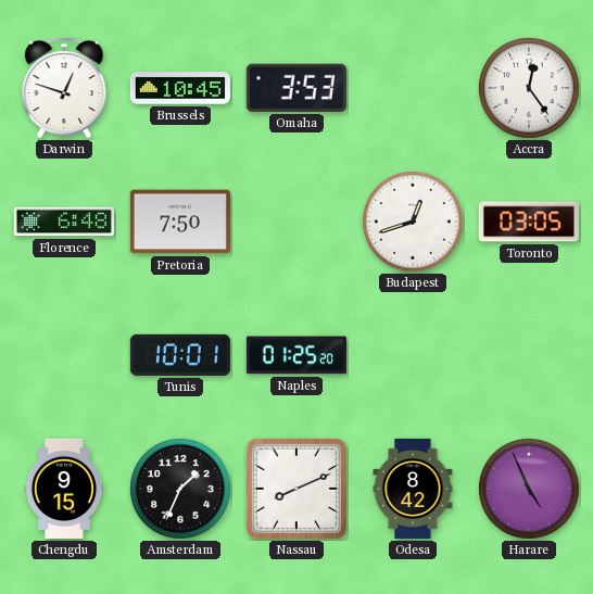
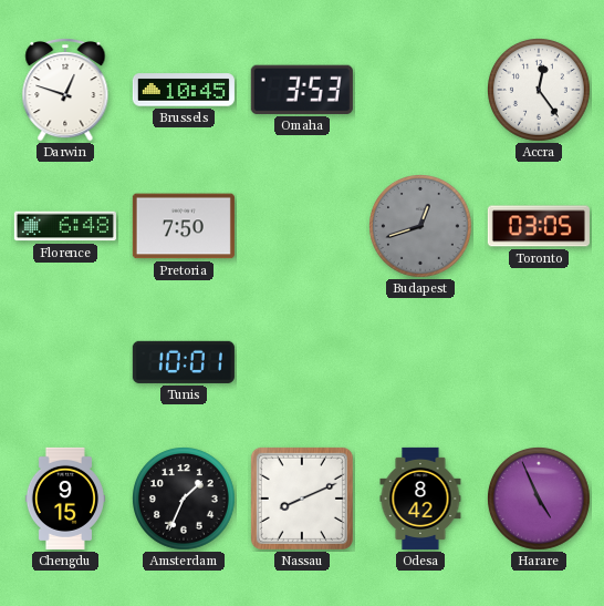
Budapest dial: white -> grey
Naples: 01:25 -> none
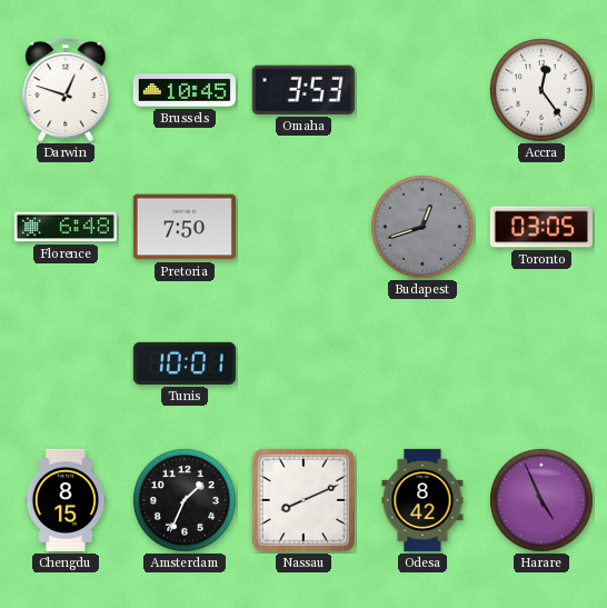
Chengdu: 9:15 -> 8:15
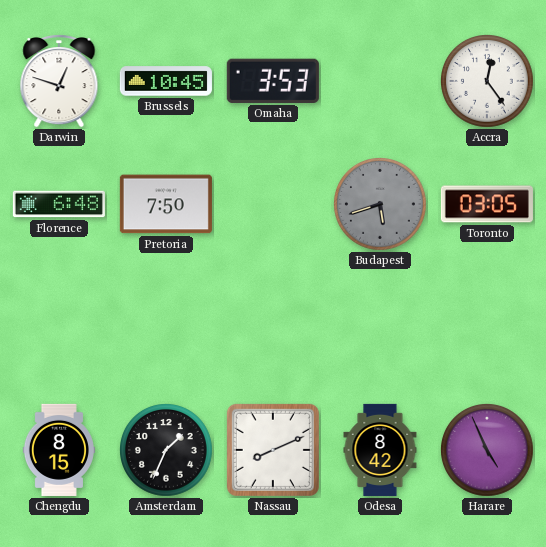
Budapest: 12:42 -> 5:42
Tunis: 10:01 -> none
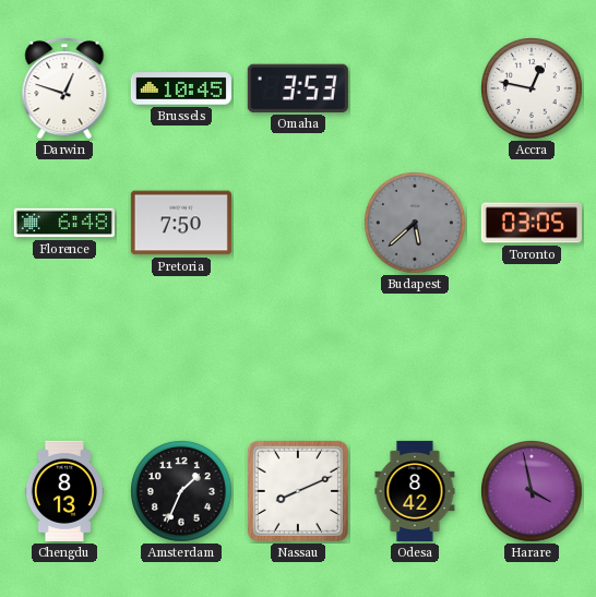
Accra: 12:24 -> 12:47
Budapest: 5:42 -> 5:38
Chengdu: 8:15 -> 8:13
Harare: 4:56 -> 3:58
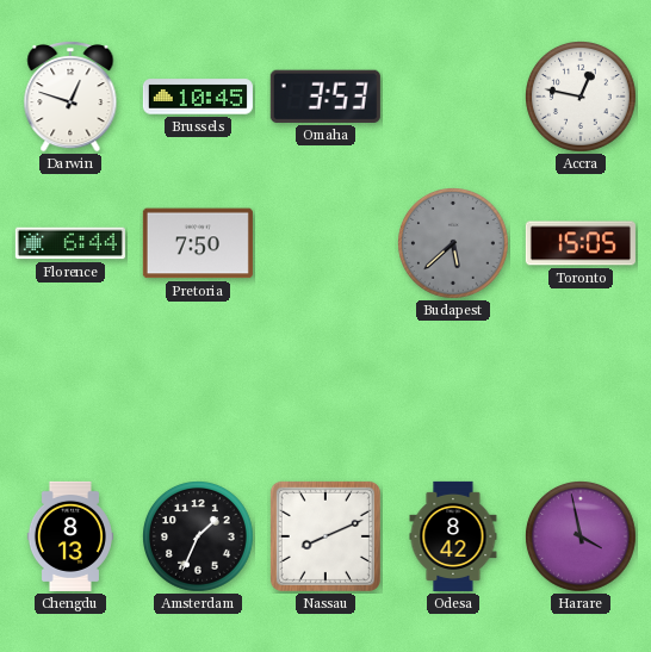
Florence: 6:48 -> 6:44
Toronto: 03:05 -> 15:05
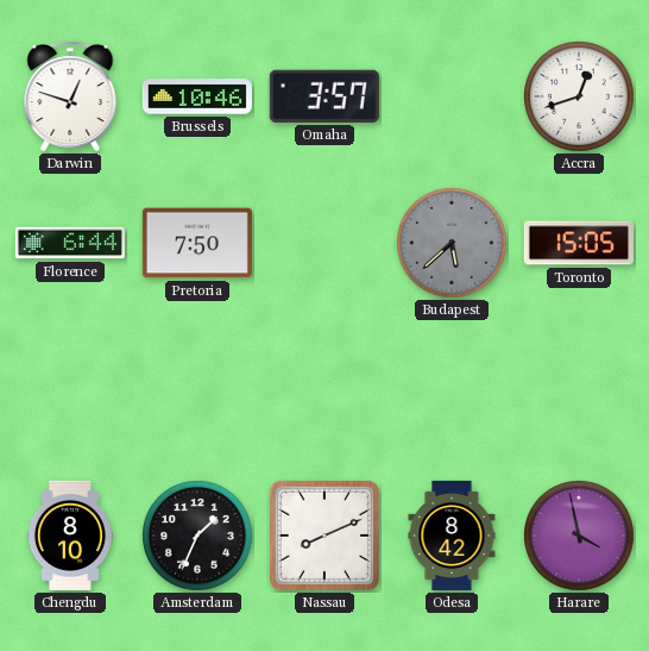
Brussels: 10:45 -> 10:46
Omaha: 3:53 -> 3:57
Accra: 12:47 -> 12:42
Chengdu: 8:13 -> 8:10
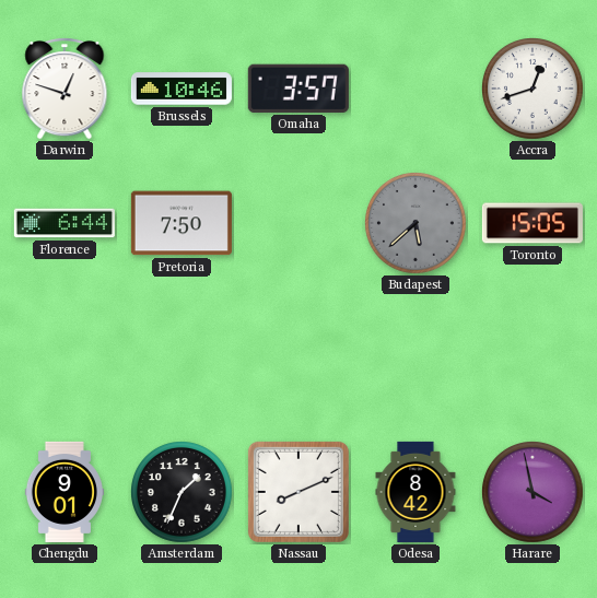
Chengdu: 8:10 -> 9:01
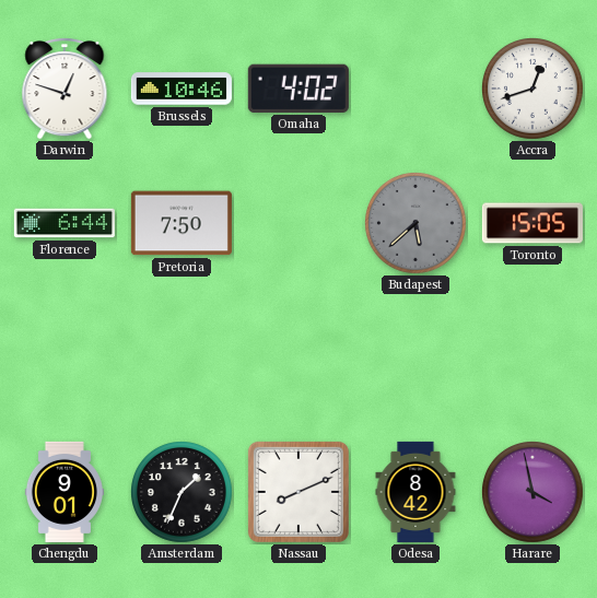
Omaha: 3:57 -> 4:02
